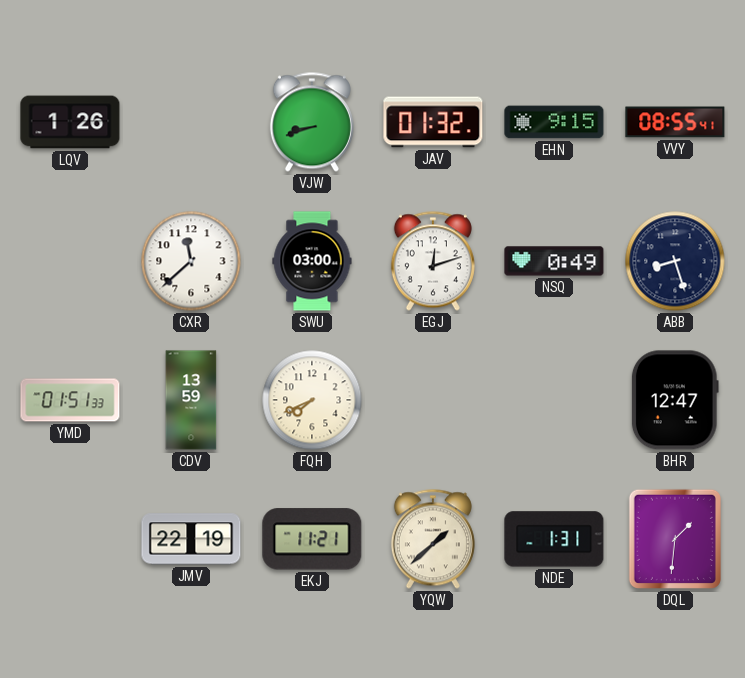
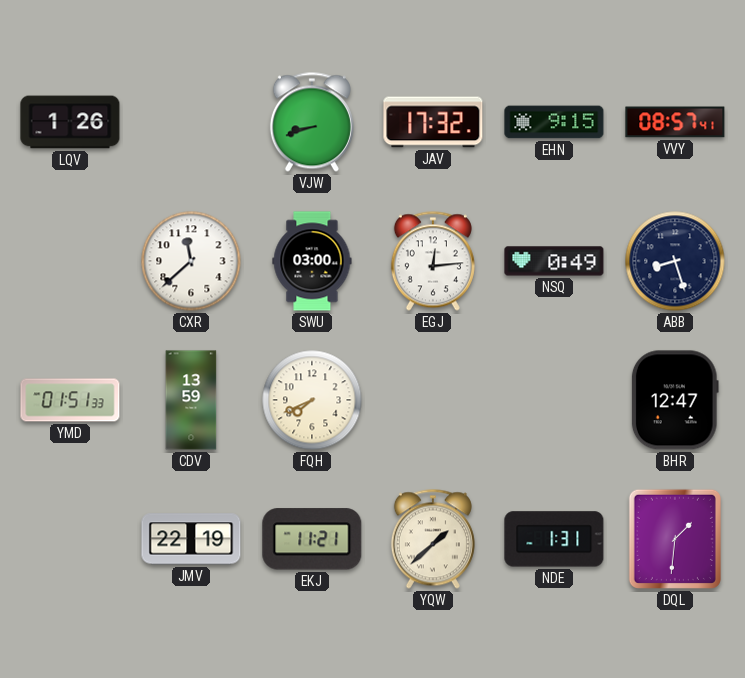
JAV: 01:32 -> 17:32
VVY: 08:55 -> 08:57
EGJ: 12:12 -> 12:14
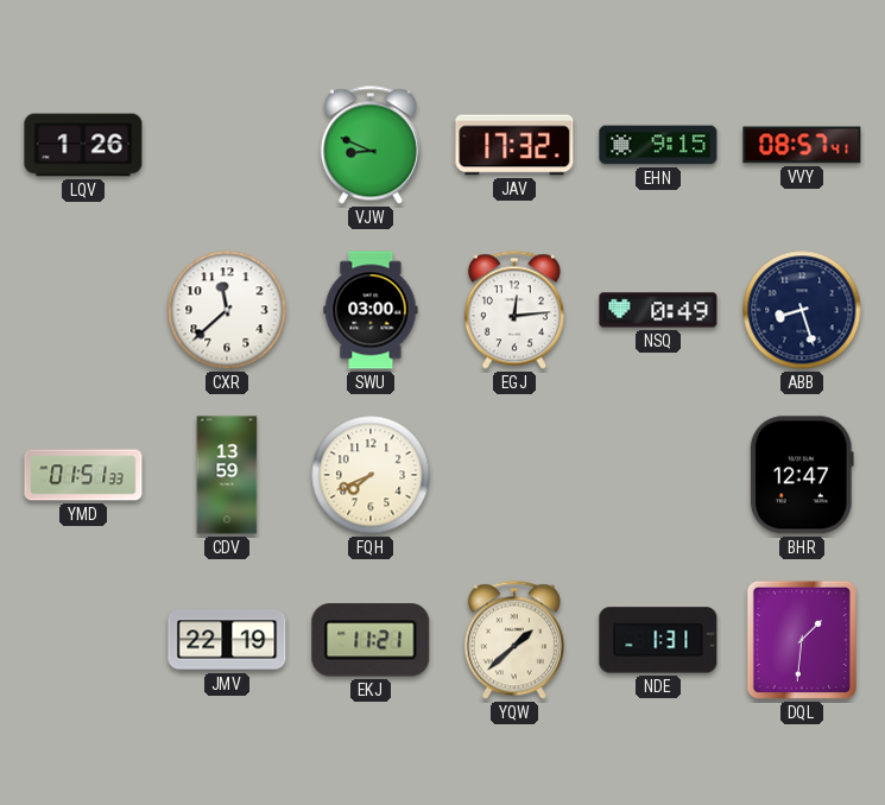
VJW: 8:42 -> 8:49
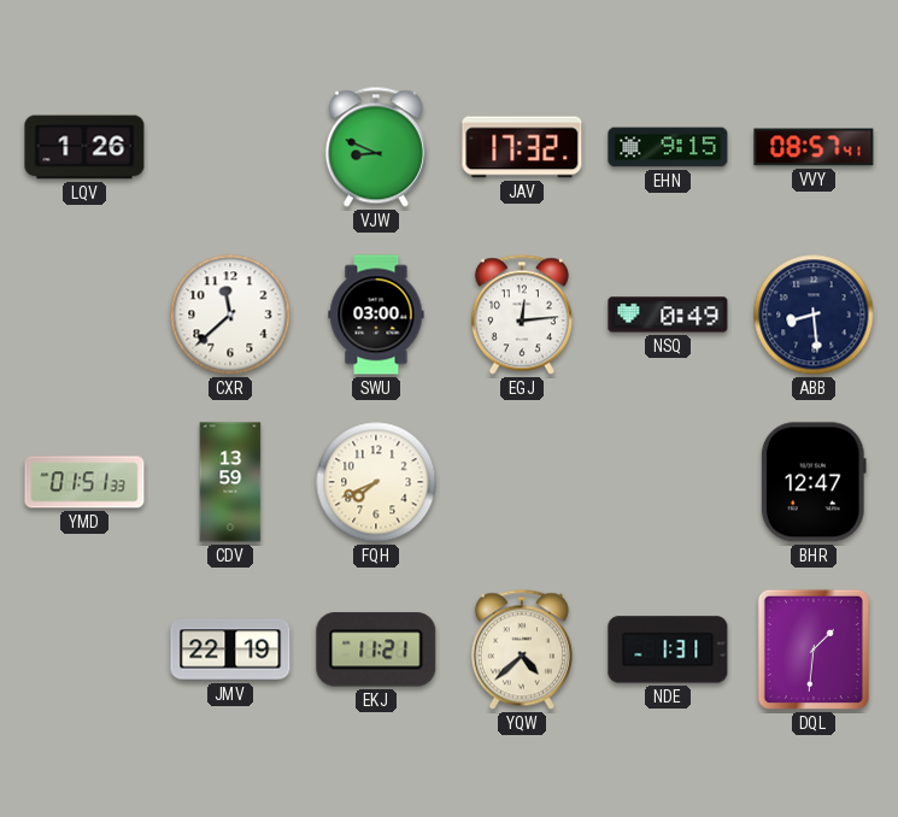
ABB: 8:27 -> 8:29
YQW: 1:38 -> 4:38
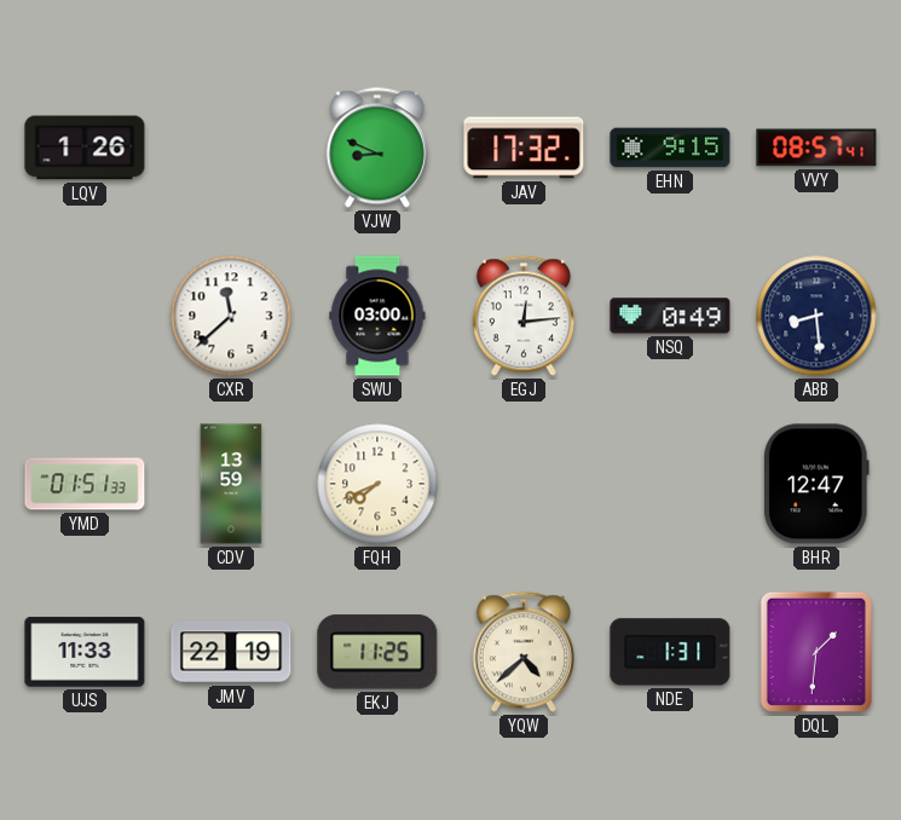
UJS: none -> 11:33
EKJ: 11:21 -> 11:25
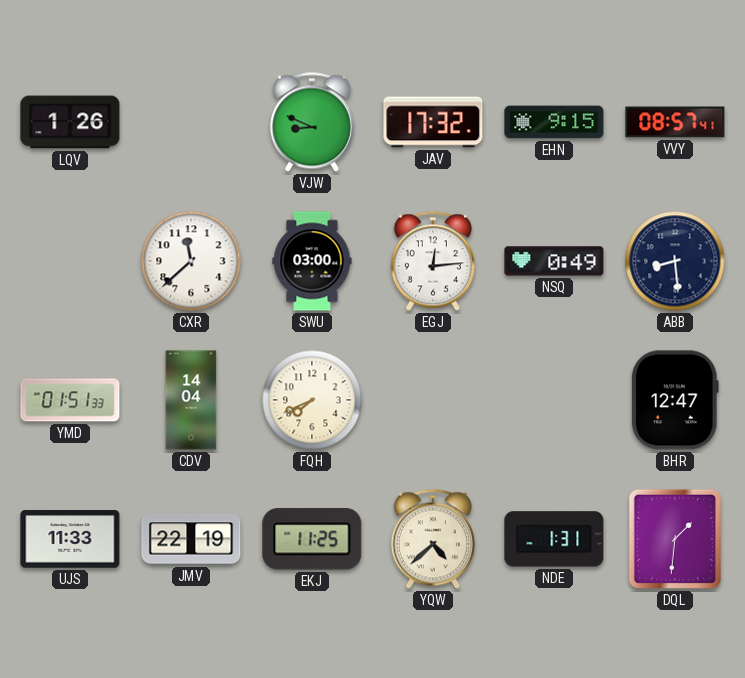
CDV: 13:59 -> 14:04
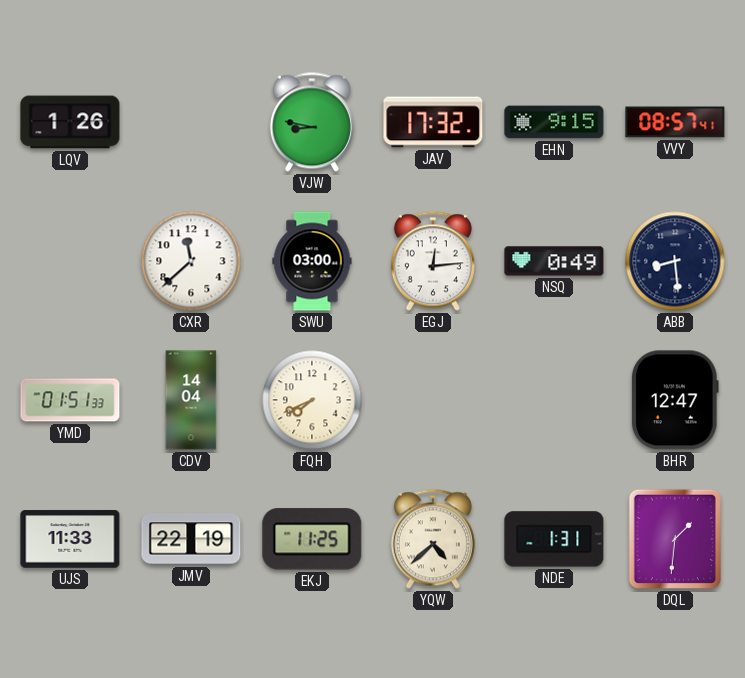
VJW: 8:49 -> 8:47
